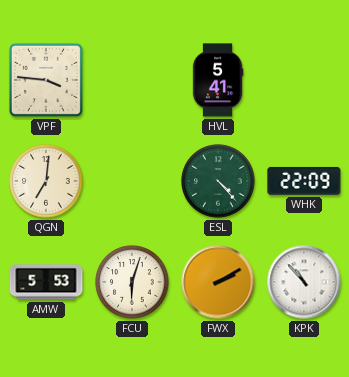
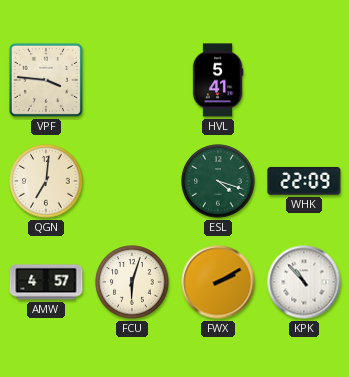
ESL: 4:23 -> 4:18
AMW: 5:53 -> 4:57
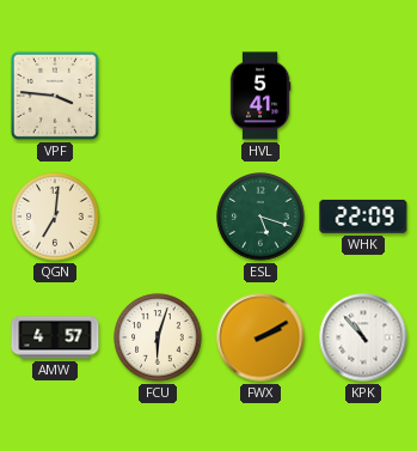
ESL: 4:18 -> 5:18
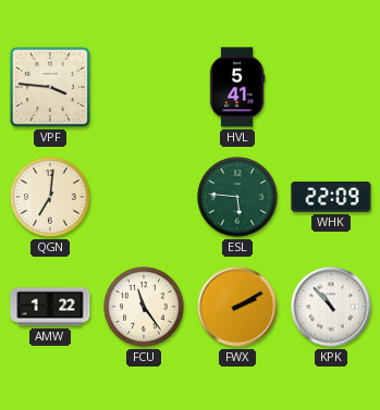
ESL: 5:18 -> 5:46
AMW: 4:57 -> 1:22
FCU: 6:03 -> 11:24
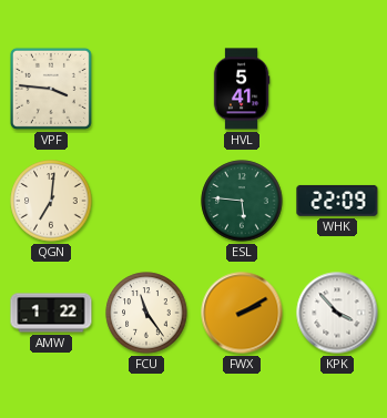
KPK: 10:53 -> 3:53
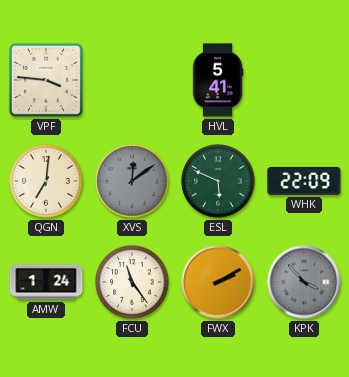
XVS: none -> 12:09
ESL: 5:46 -> 5:49
AMW: 1:22 -> 1:24
KPK dial: white -> grey
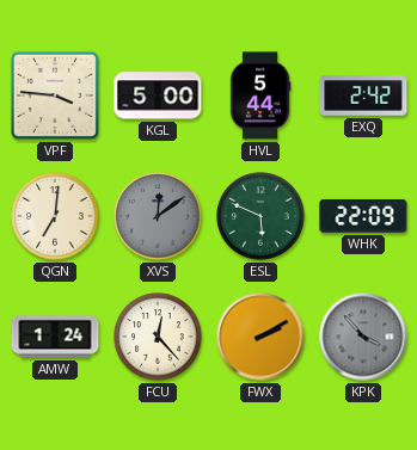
KGL: none -> 5:00
HVL: 5:41 -> 5:44
EXQ: none -> 2:42
FCU: 11:24 -> 12:23
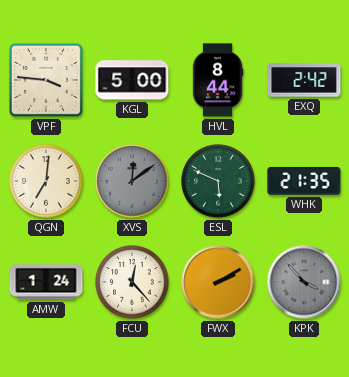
HVL: 5:44 -> 8:44
WHK: 22:09 -> 21:35
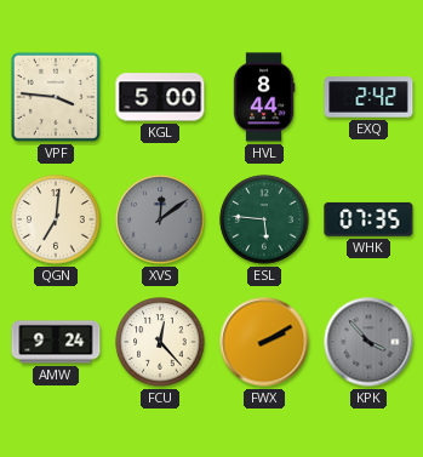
ESL: 5:49 -> 5:46
WHK: 21:35 -> 07:35
AMW: 1:24 -> 9:24
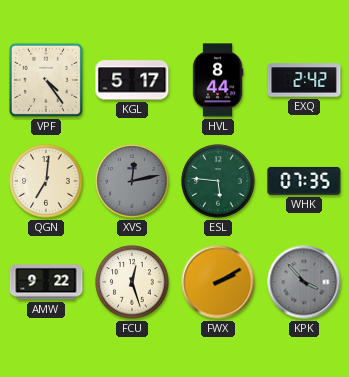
VPF: 3:46 -> 4:24
KGL: 5:00 -> 5:17
XVS: 12:09 -> 12:13
AMW: 9:24 -> 9:22
FCU: 12:23 -> 12:27
